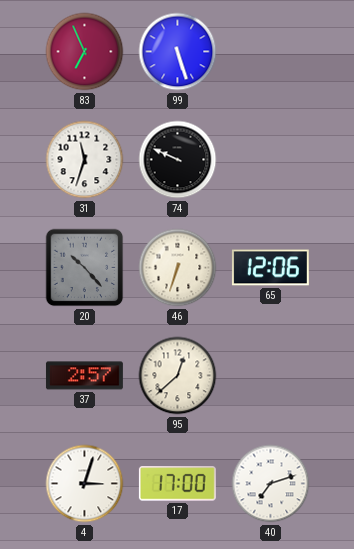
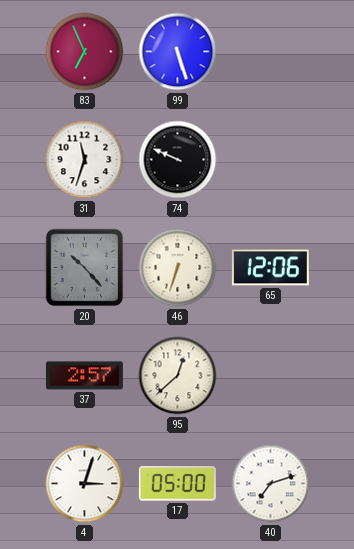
17: 17:00 -> 05:00
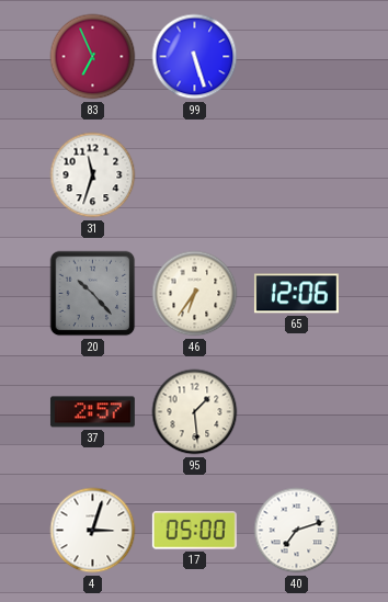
74: 9:49 -> none
46: 6:33 -> 6:36
95: 12:38 -> 1:29
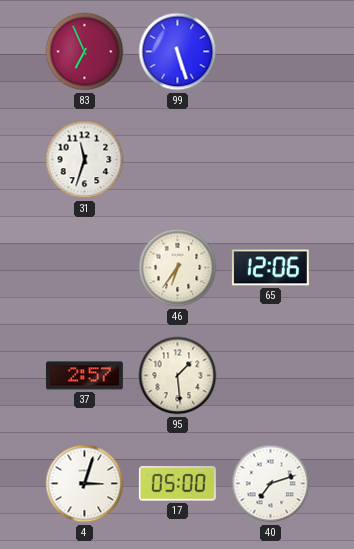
20: 10:23 -> none
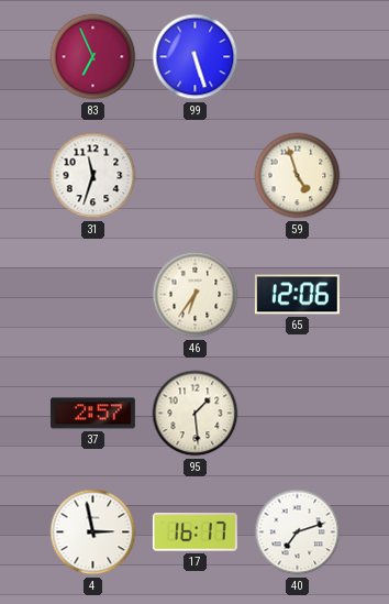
59: none -> 4:57
4: 3:03 -> 2:58
17: 05:00 -> 16:17
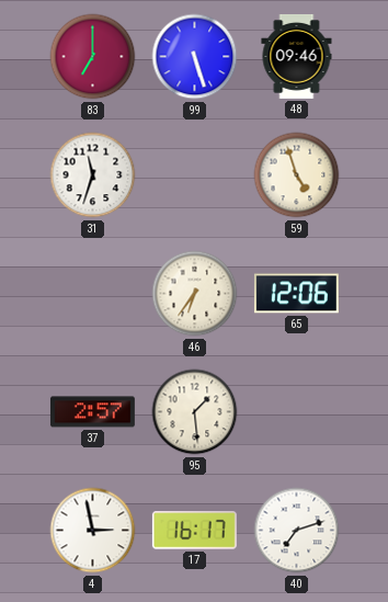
83: 6:56 -> 7:00
48: none -> 09:46
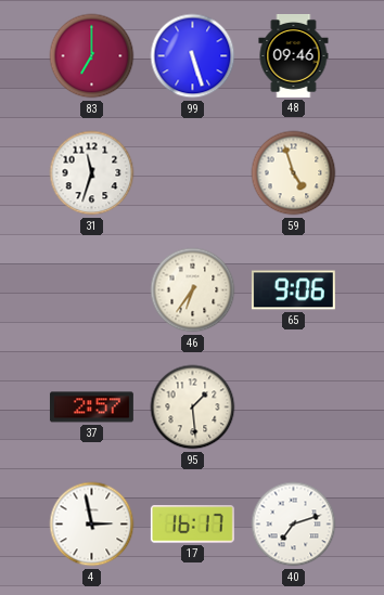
65: 12:06 -> 9:06
